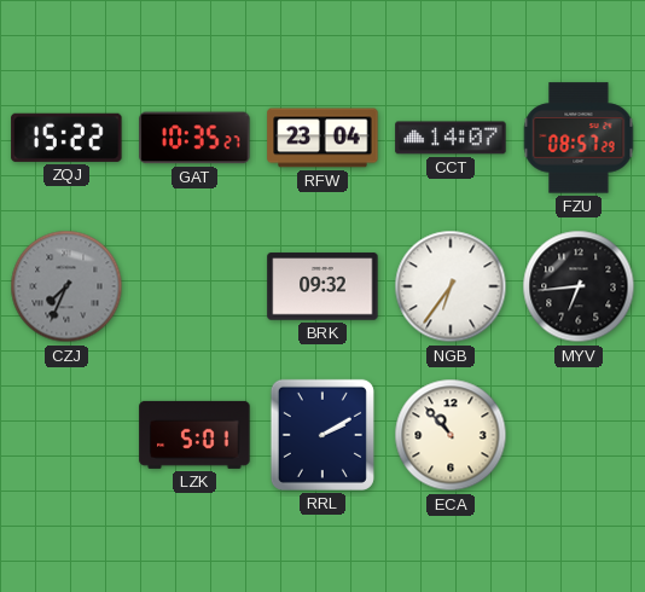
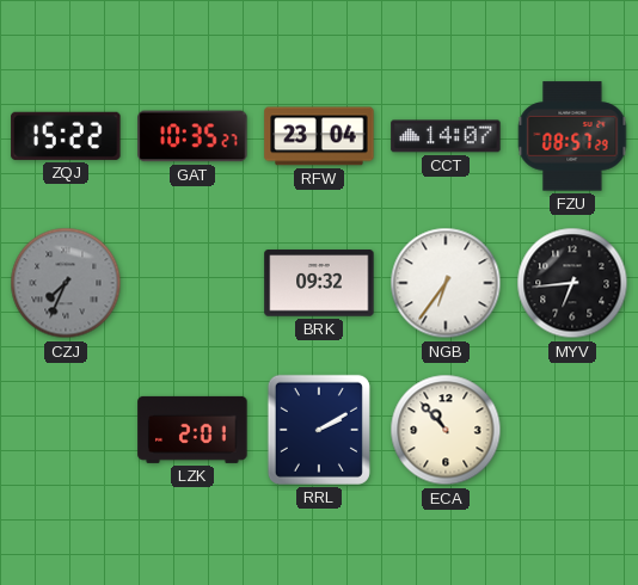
LZK: 5:01 -> 2:01
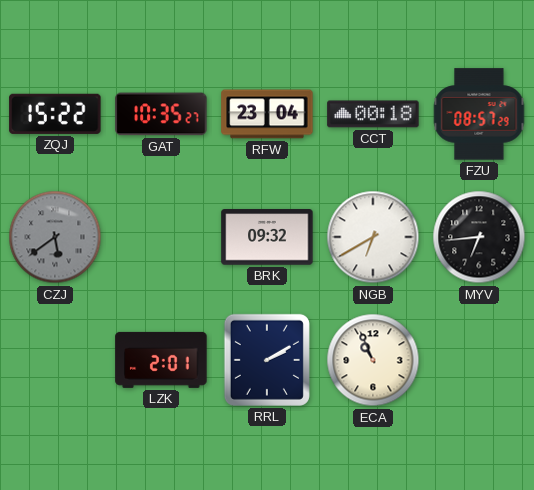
CCT: 14:07 -> 00:18
CZJ: 7:34 -> 5:39
NGB: 6:36 -> 6:40
ECA: 10:53 -> 10:56
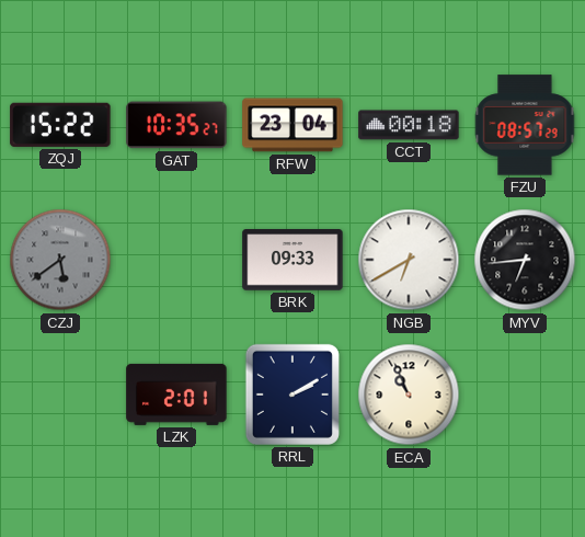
BRK: 09:32 -> 09:33
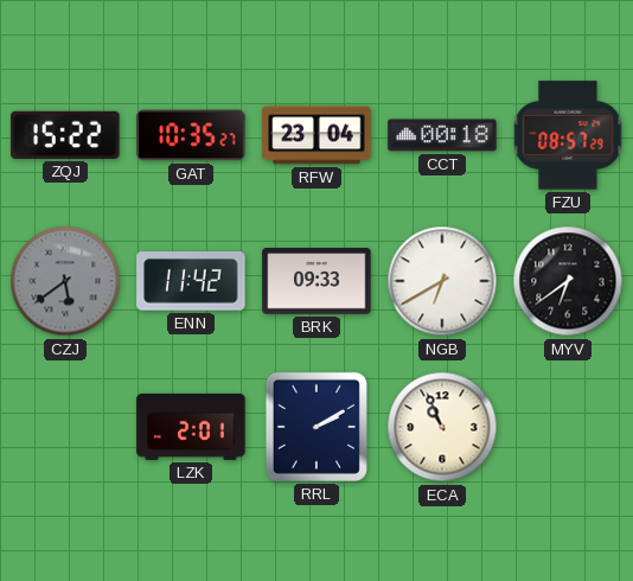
ENN: none -> 11:42
MYV: 6:44 -> 6:39
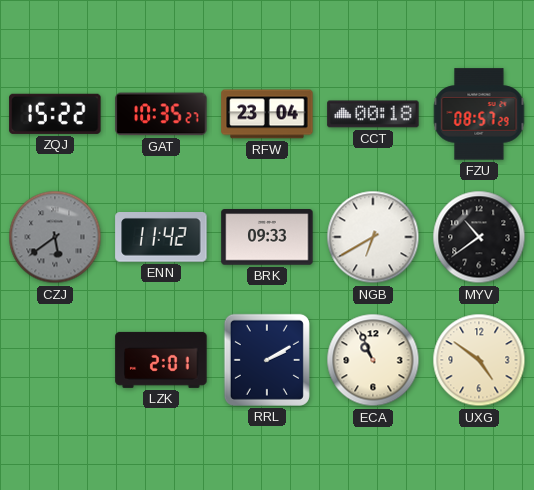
MYV: 6:39 -> 10:39
UXG: none -> 4:51
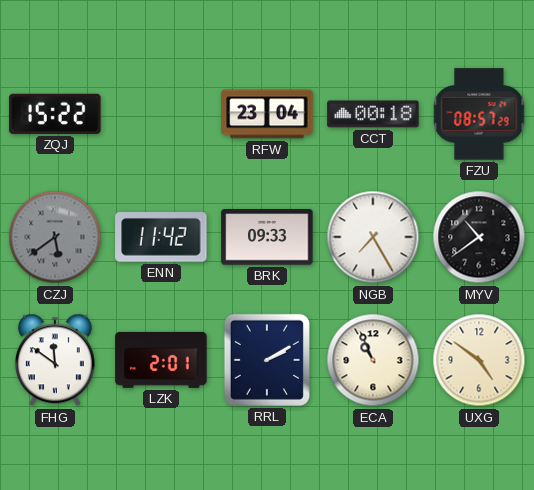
GAT: 10:35 -> none
NGB: 6:40 -> 7:25
FHG: none -> 11:51
